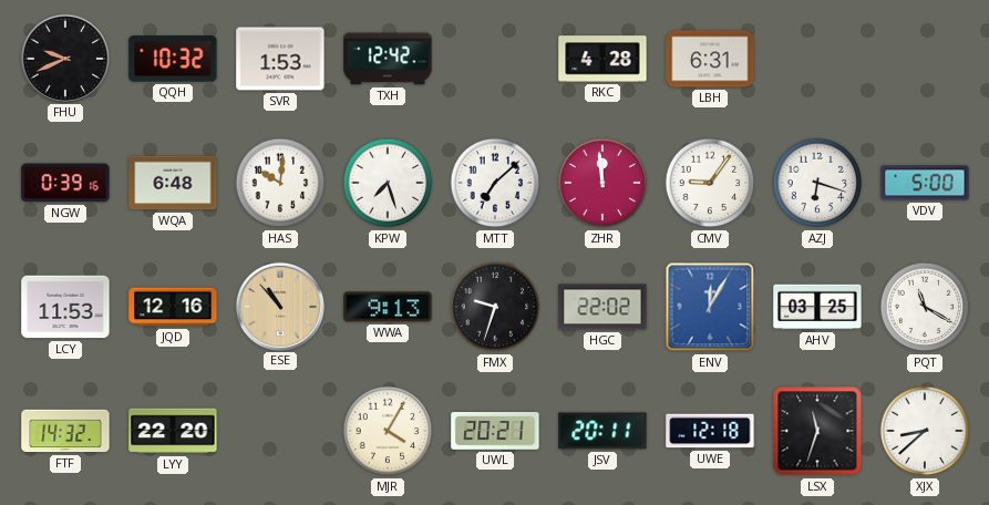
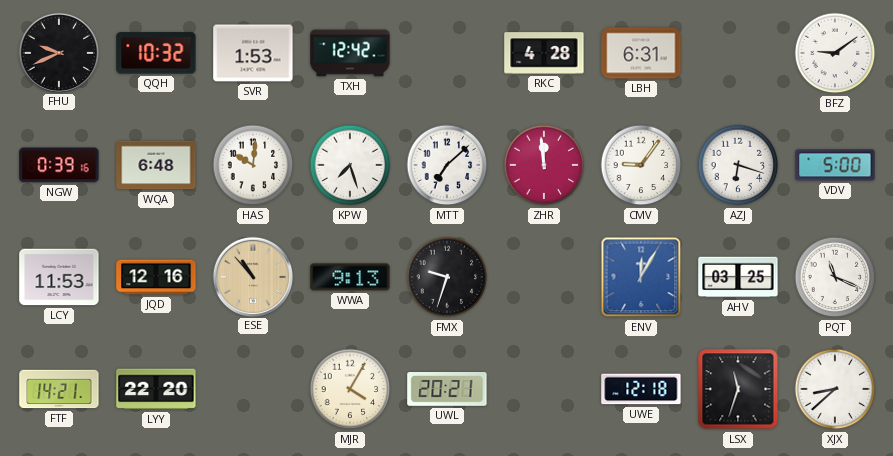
BFZ: none -> 9:09
HGC: 22:02 -> none
PQT: 11:20 -> 11:19
FTF: 14:32 -> 14:21
JSV: 20:11 -> none
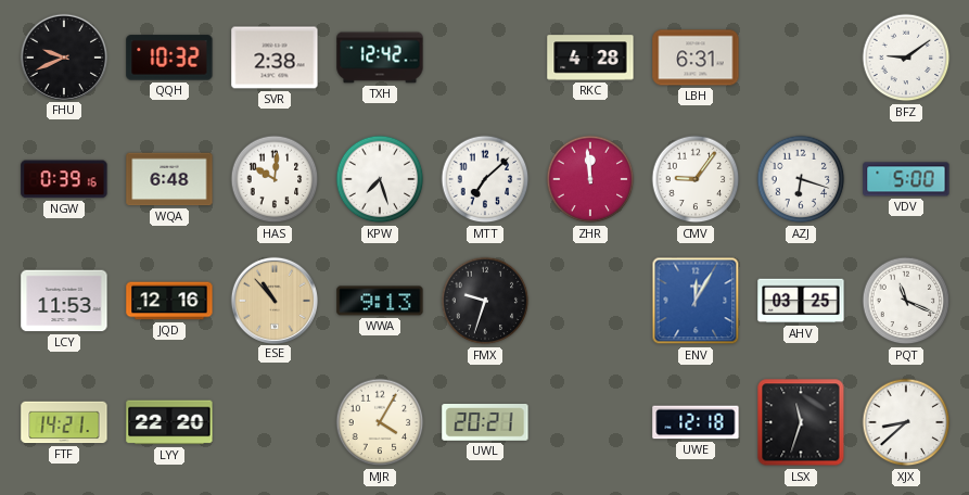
SVR: 1:53 -> 2:38
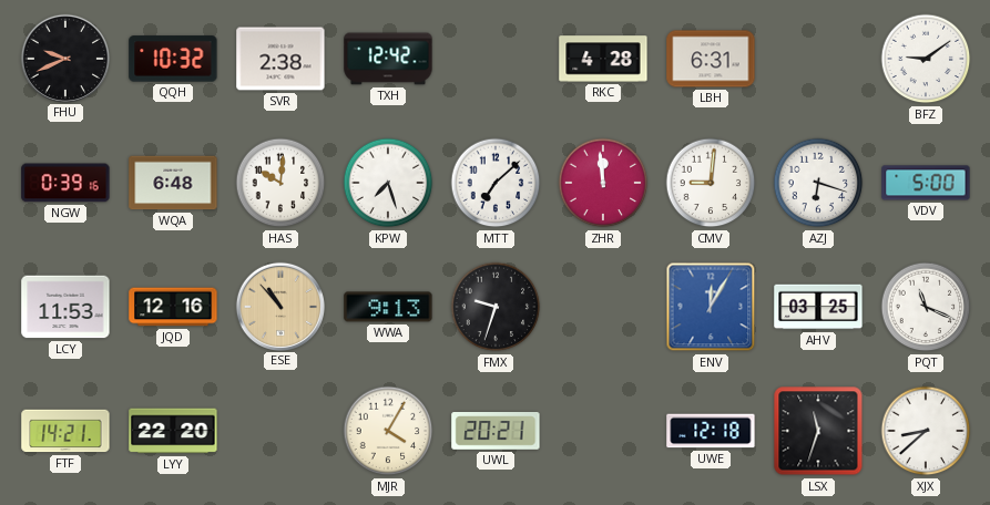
CMV: 9:06 -> 9:01
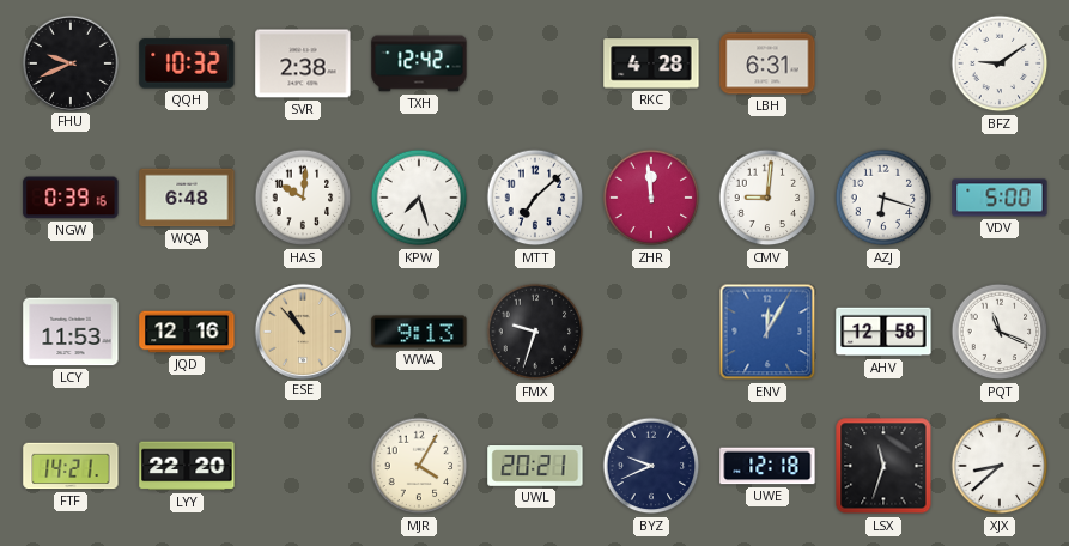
AHV: 03:25 -> 12:58
BYZ: none -> 9:41
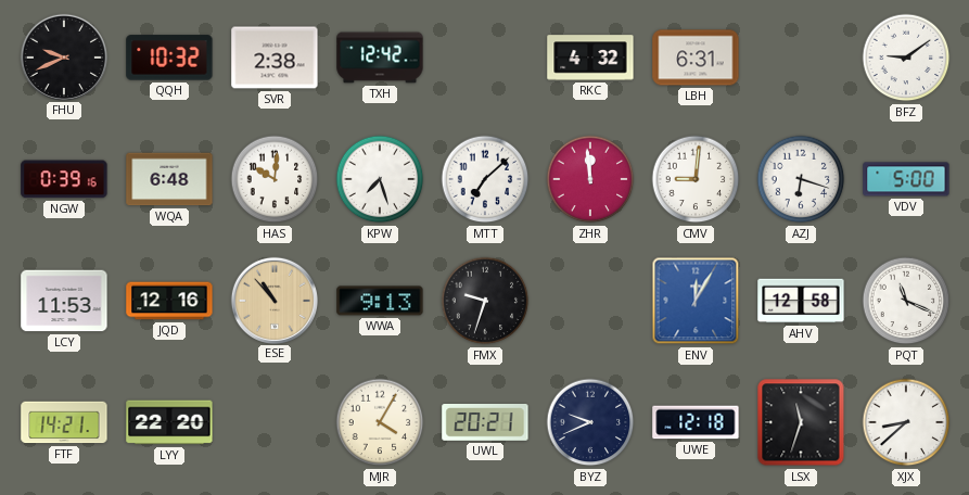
RKC: 4:28 -> 4:32
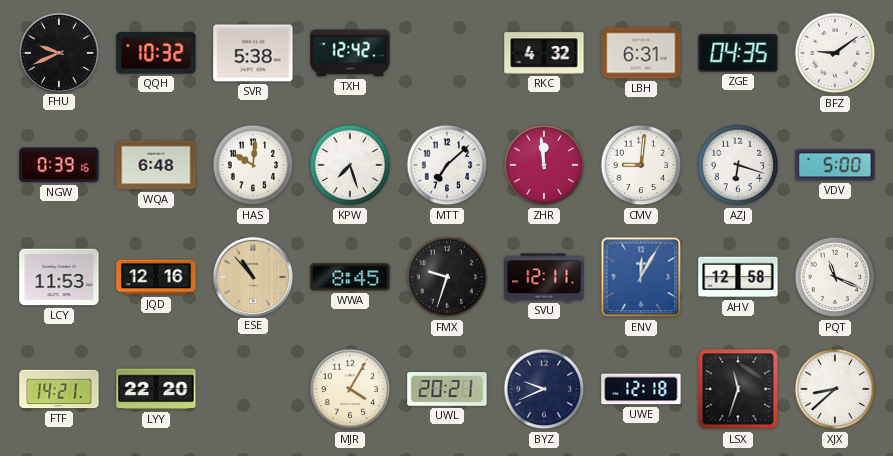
SVR: 2:38 -> 5:38
ZGE: none -> 04:35
WWA: 9:13 -> 8:45
SVU: none -> 12:11
